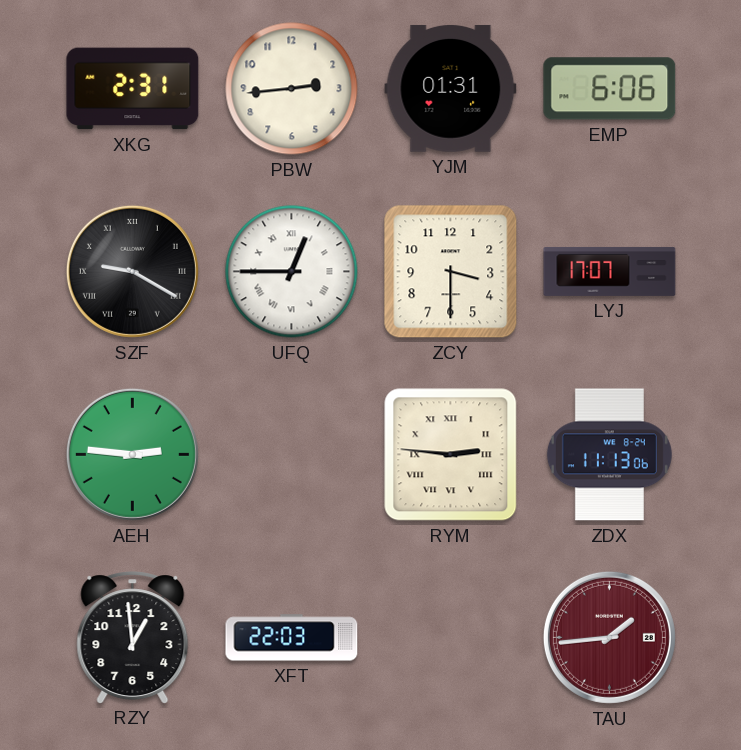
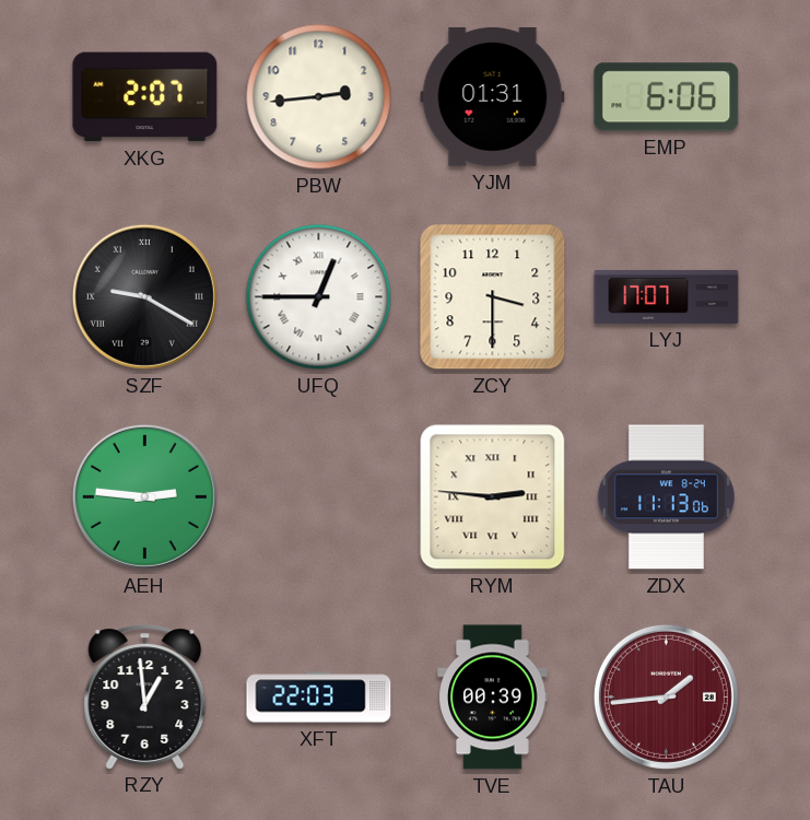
XKG: 2:31 -> 2:07
TVE: none -> 00:39
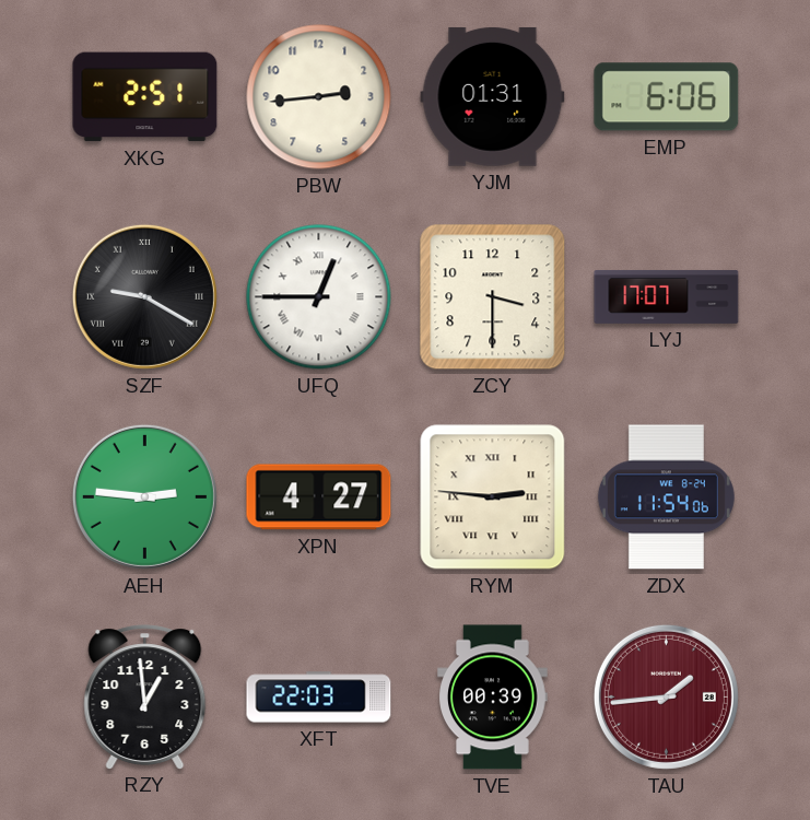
XKG: 2:07 -> 2:51
XPN: none -> 4:27
ZDX: 11:13 -> 11:54
